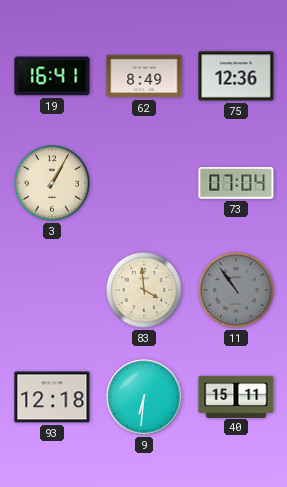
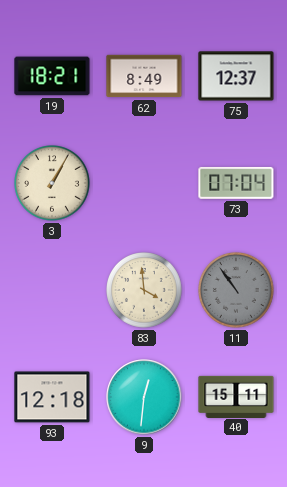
19: 16:41 -> 18:21
75: 12:36 -> 12:37
9: 6:31 -> 12:31
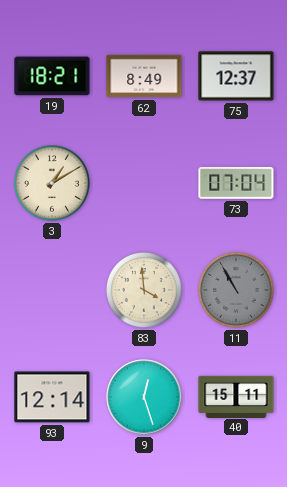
3: 1:05 -> 1:10
11: 10:54 -> 10:55
93: 12:18 -> 12:14
9: 12:31 -> 12:27
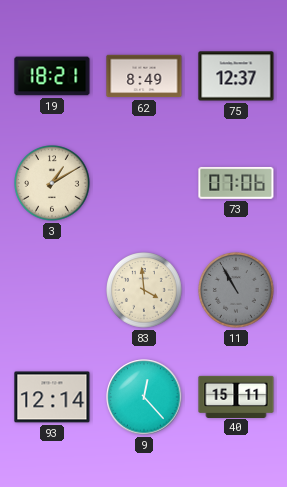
73: 07:04 -> 07:06
9: 12:27 -> 12:23
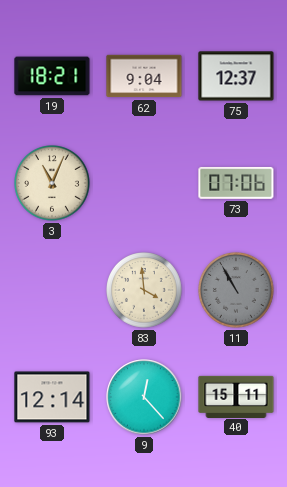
62: 8:49 -> 9:04
3: 1:10 -> 11:04
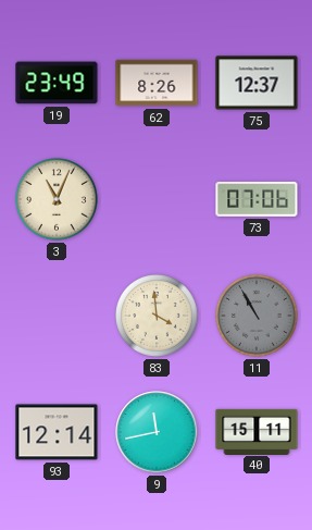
19: 18:21 -> 23:49
62: 9:04 -> 8:26
9: 12:23 -> 11:43
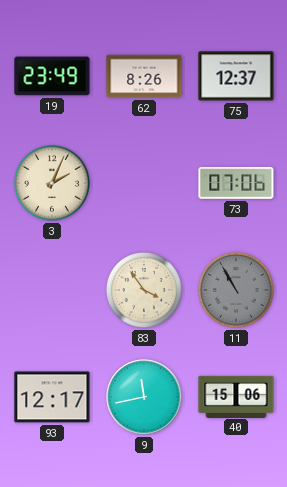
3: 11:04 -> 2:04
83: 3:59 -> 3:54
93: 12:14 -> 12:17
40: 15:11 -> 15:06
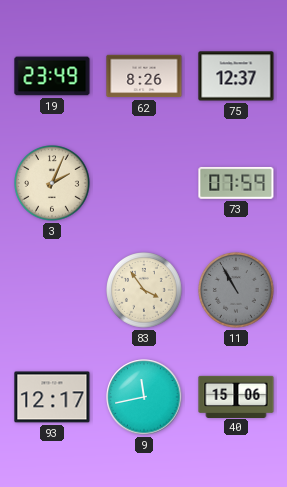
73: 07:06 -> 07:59
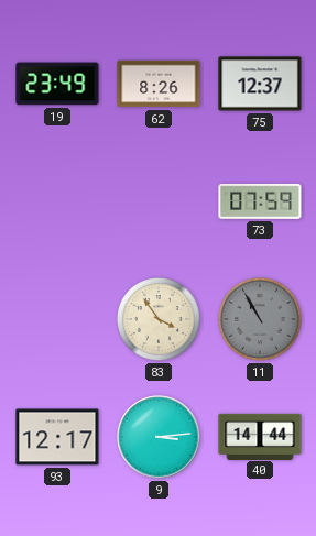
3: 2:04 -> none
9: 11:43 -> 3:14
40: 15:06 -> 14:44
